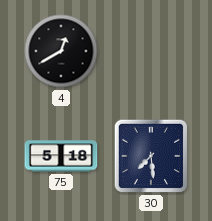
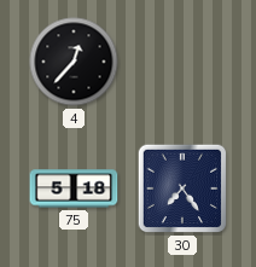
4: 12:40 -> 12:37
30: 7:29 -> 7:24
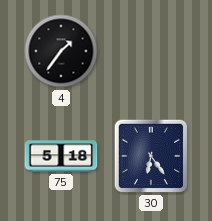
4: 12:37 -> 1:36
30: 7:24 -> 6:24
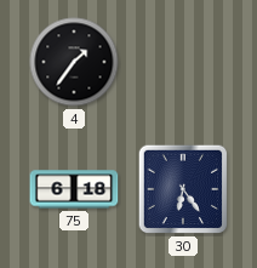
75: 5:18 -> 6:18
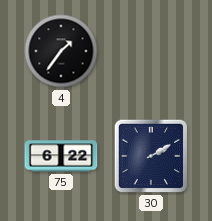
75: 6:18 -> 6:22
30: 6:24 -> 2:10
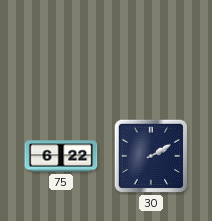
4: 1:36 -> none
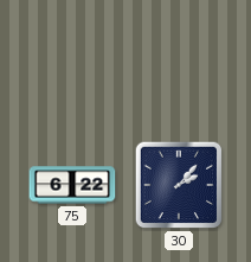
30: 2:10 -> 2:07
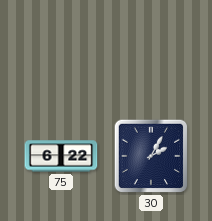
30: 2:07 -> 2:05
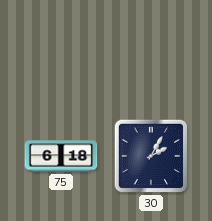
75: 6:22 -> 6:18
